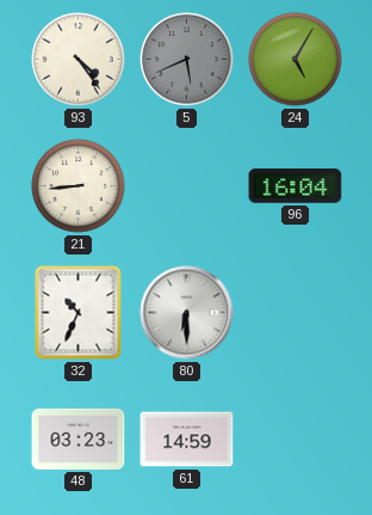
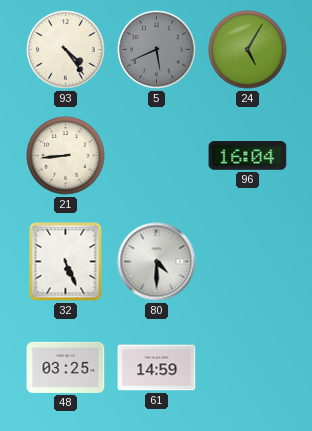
32: 10:34 -> 5:26
80: 6:30 -> 4:30
48: 03:23 -> 03:25
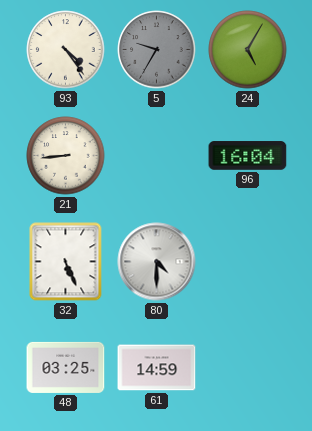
5: 5:41 -> 9:35
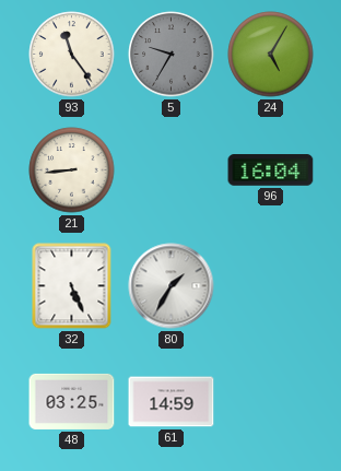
93: 4:24 -> 11:24
80: 4:30 -> 1:35
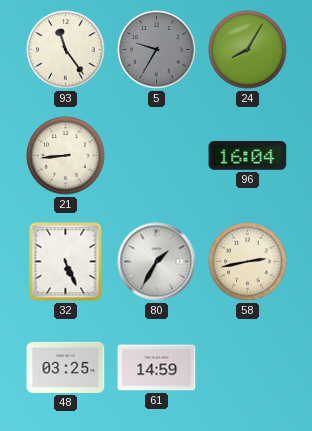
24: 5:05 -> 8:05
58: none -> 2:43
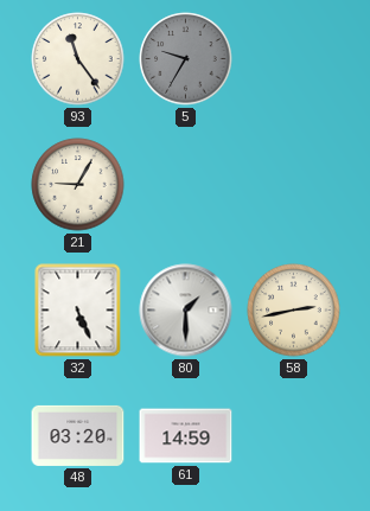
24: 8:05 -> none
21: 8:44 -> 9:05
96: 16:04 -> none
80: 1:35 -> 1:30
48: 03:25 -> 03:20
